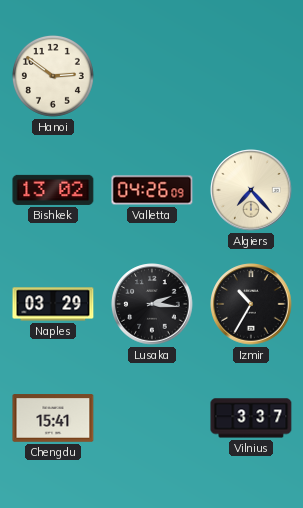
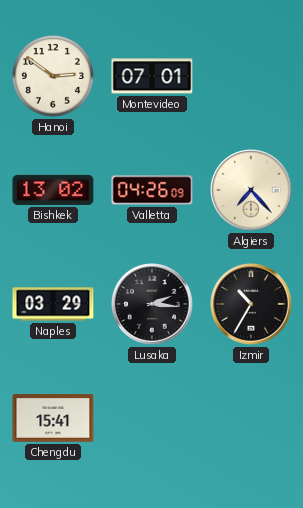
Montevideo: none -> 07:01
Vilnius: 3:37 -> none
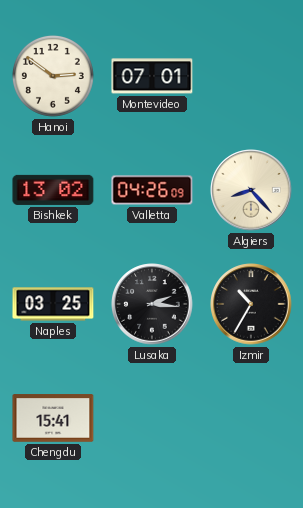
Algiers: 7:23 -> 8:23
Naples: 03:29 -> 03:25
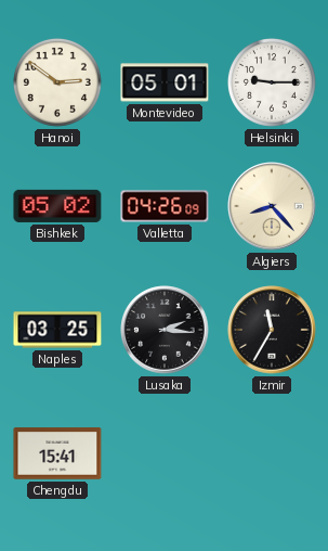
Montevideo: 07:01 -> 05:01
Helsinki: none -> 9:15
Bishkek: 13:02 -> 05:02
Izmir: 10:35 -> 11:35
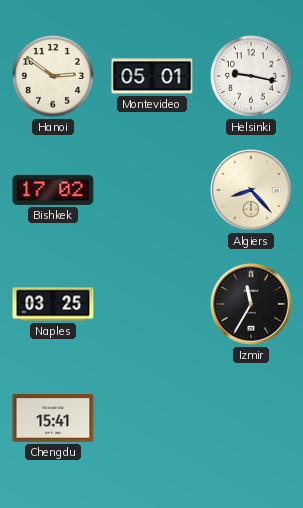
Helsinki: 9:15 -> 9:17
Bishkek: 05:02 -> 17:02
Valletta: 04:26 -> none
Lusaka: 2:16 -> none
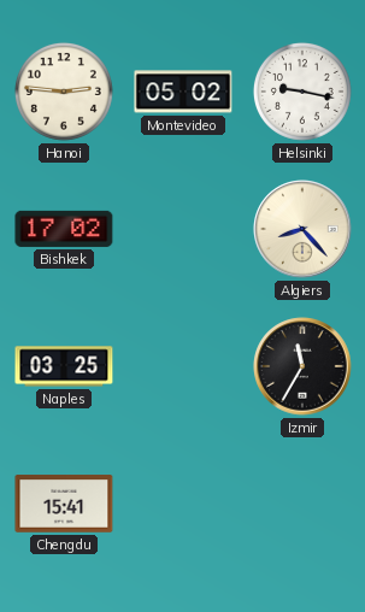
Hanoi: 2:51 -> 2:46
Montevideo: 05:01 -> 05:02
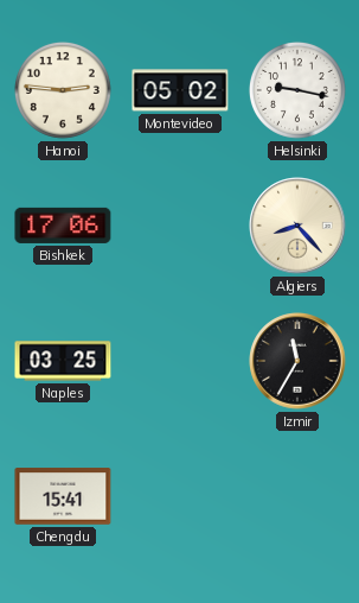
Bishkek: 17:02 -> 17:06
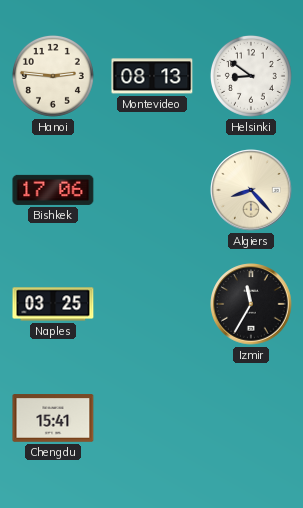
Montevideo: 05:02 -> 08:13
Helsinki: 9:17 -> 8:51
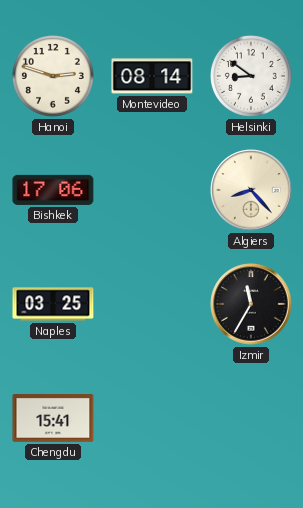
Hanoi: 2:46 -> 2:48
Montevideo: 08:13 -> 08:14
